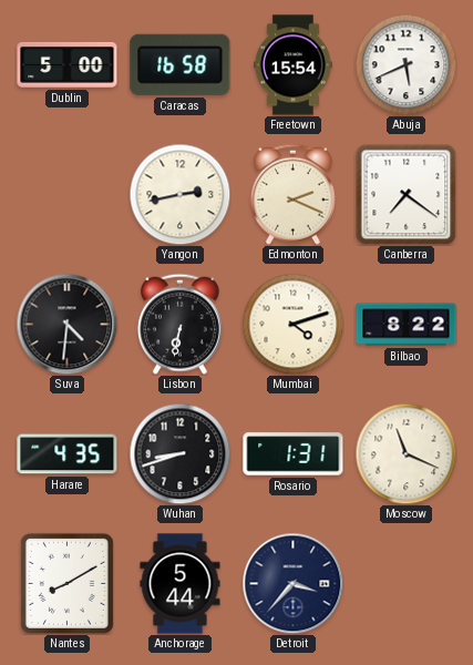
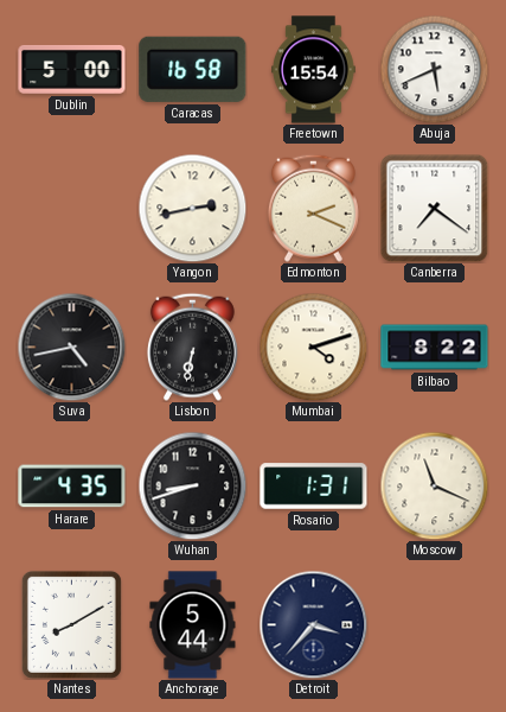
Suva: 4:31 -> 4:43
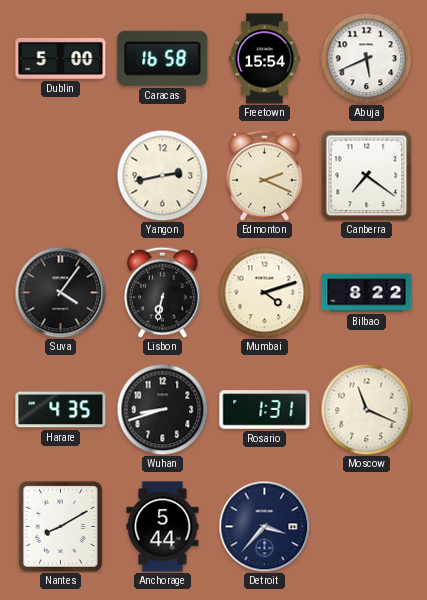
Suva: 4:43 -> 4:06
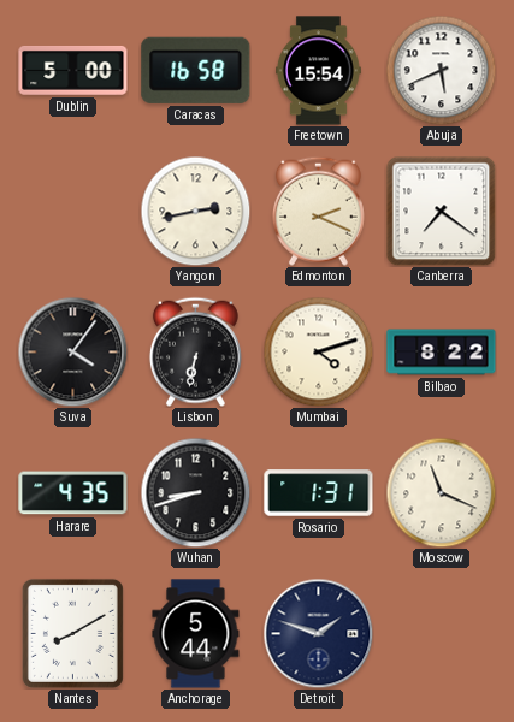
Detroit: 3:37 -> 1:48
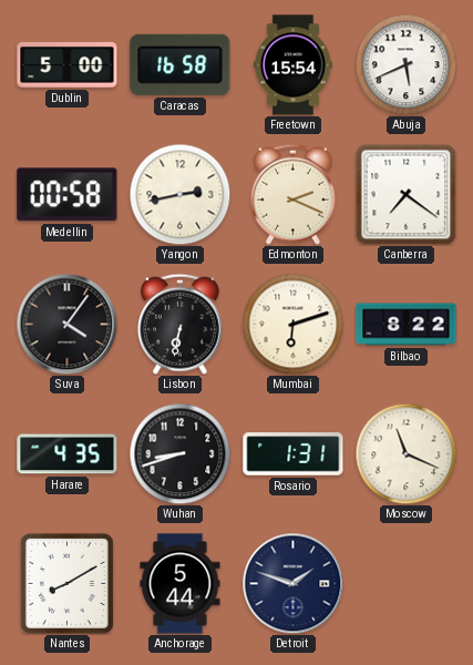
Medellin: none -> 00:58
Mumbai: 4:12 -> 6:12
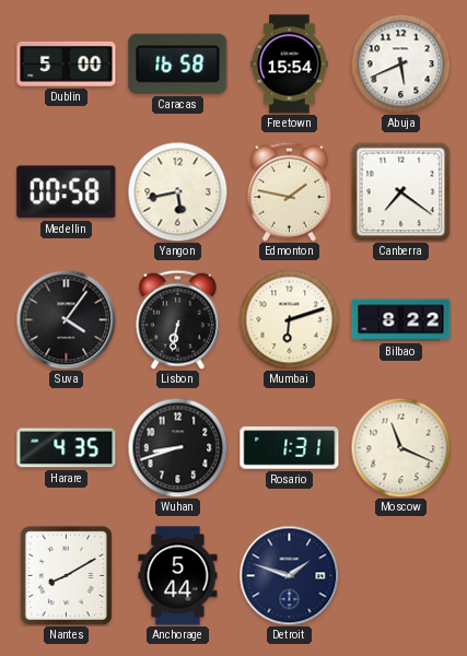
Yangon: 2:43 -> 5:43
Edmonton: 2:19 -> 1:47
